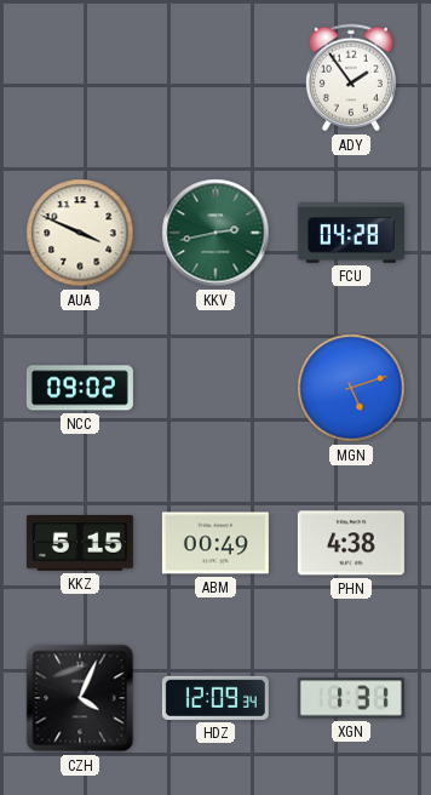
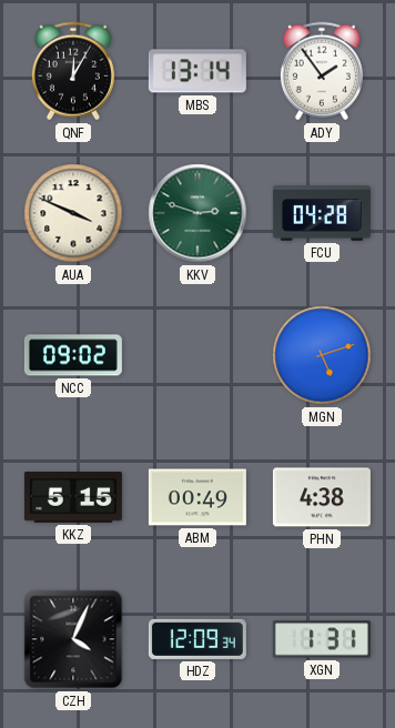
QNF: none -> 12:05
MBS: none -> 13:14
KKV: 2:43 -> 2:48
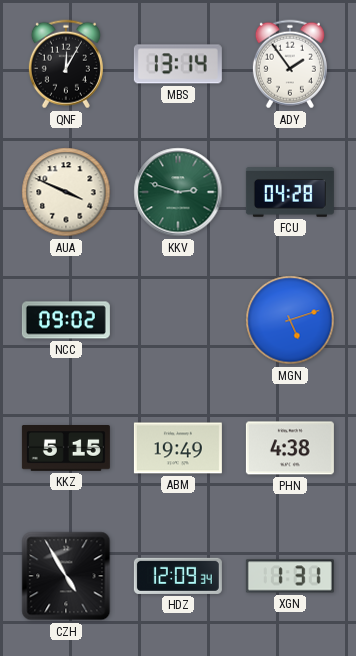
ABM: 00:49 -> 19:49
CZH: 4:04 -> 4:55
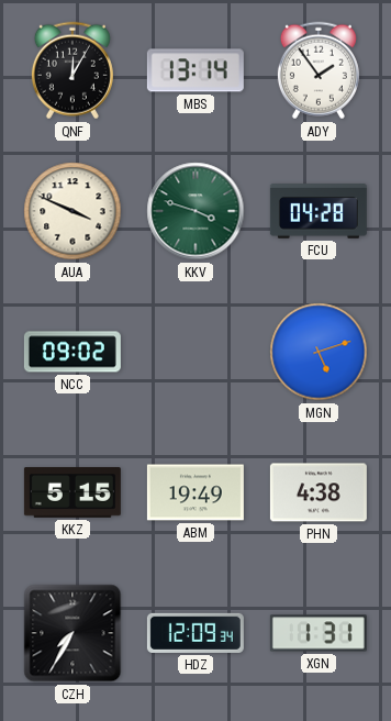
KKV: 2:48 -> 3:48
CZH: 4:55 -> 7:35
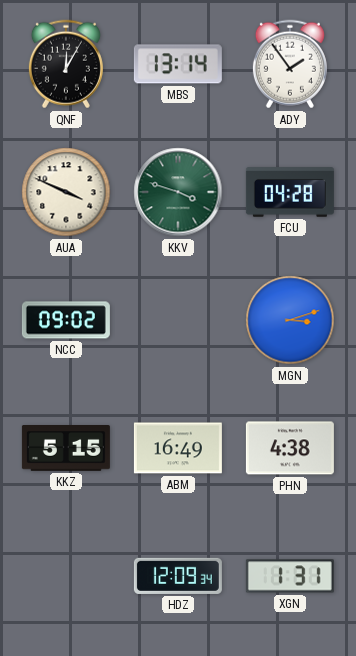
MGN: 5:12 -> 3:12
ABM: 19:49 -> 16:49
CZH: 7:35 -> none
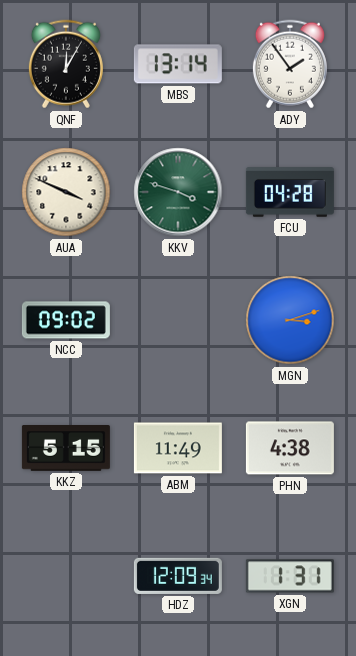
ABM: 16:49 -> 11:49
